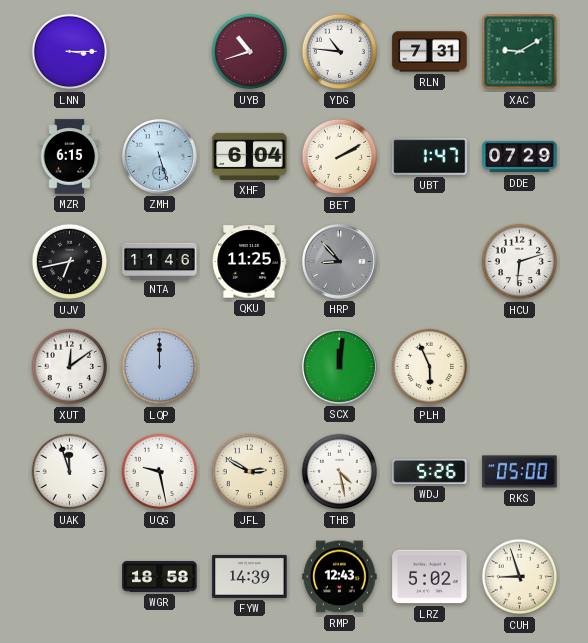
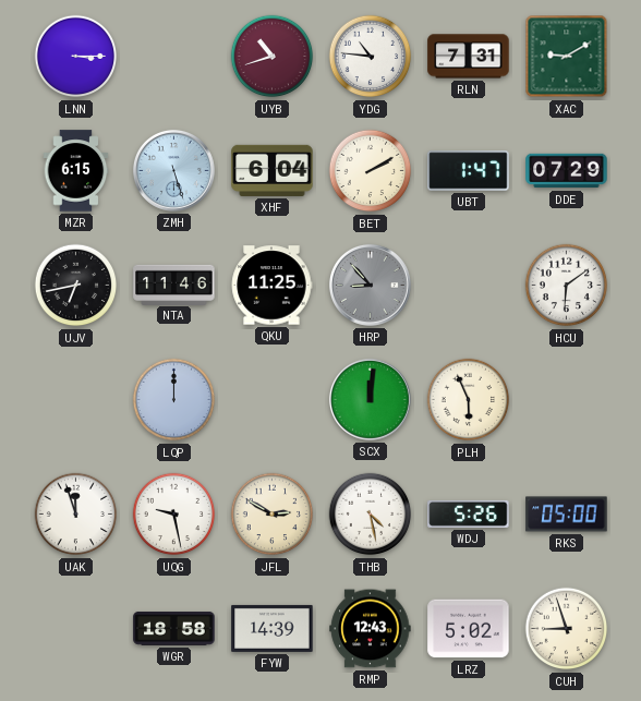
HCU: 6:12 -> 6:09
XUT: 12:09 -> none
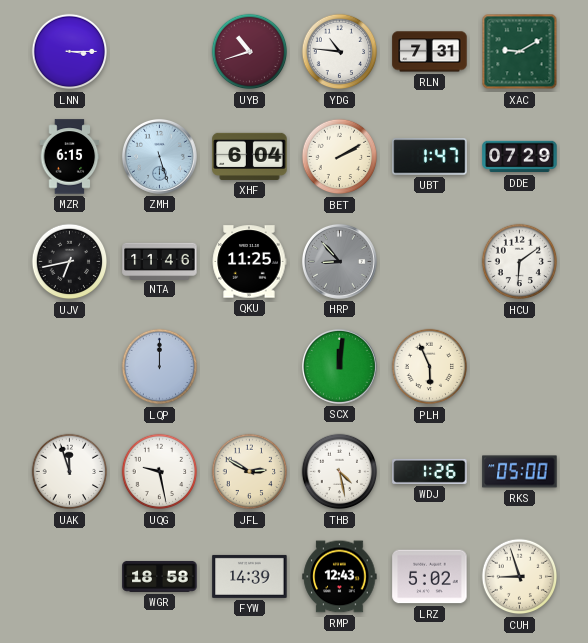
WDJ: 5:26 -> 1:26
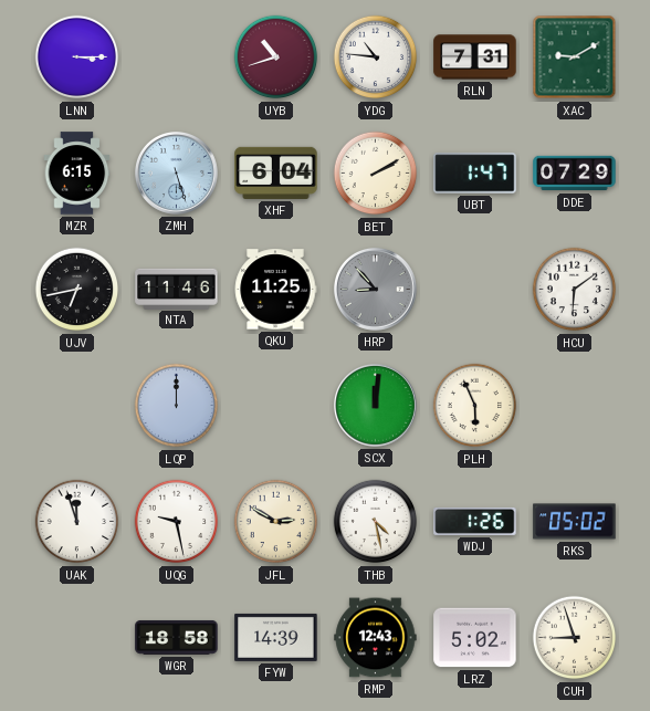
RKS: 05:00 -> 05:02
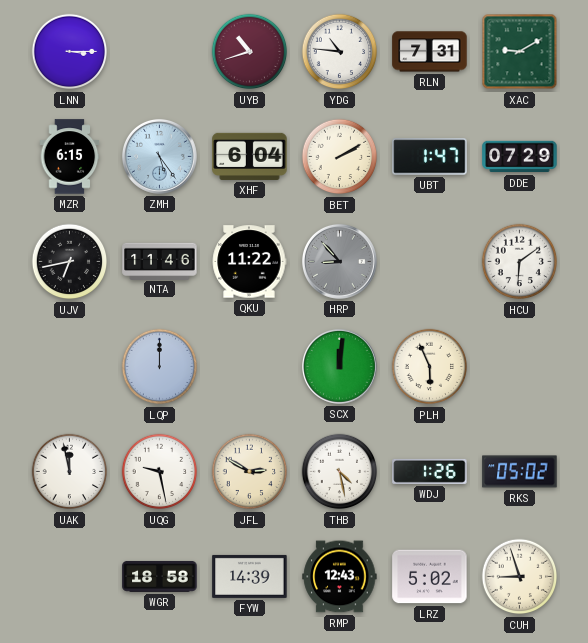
ZMH: 5:27 -> 5:24
QKU: 11:25 -> 11:22
UAK: 11:57 -> 11:58
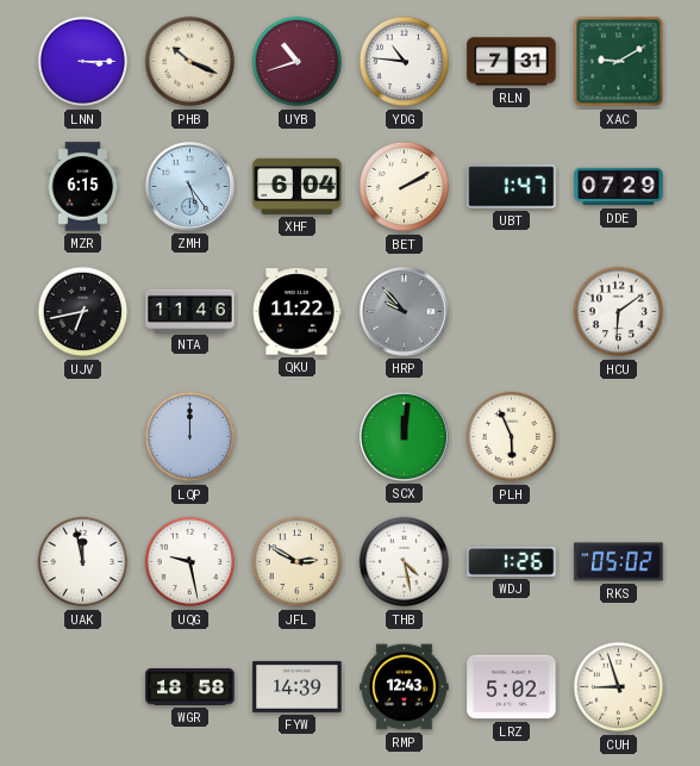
PHB: none -> 10:19
HRP: 8:53 -> 9:53
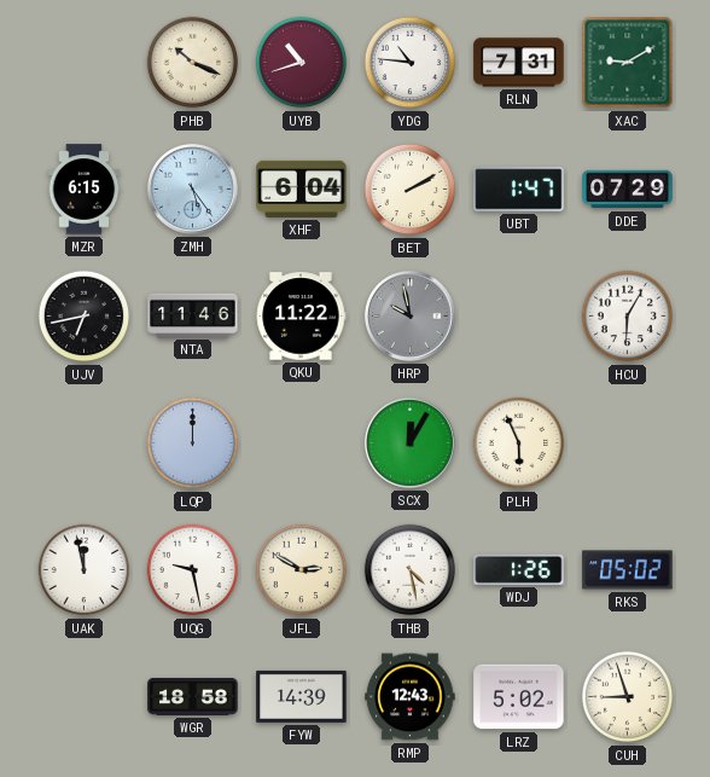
LNN: 3:15 -> none
HRP: 9:53 -> 9:58
HCU: 6:09 -> 6:05
SCX: 12:01 -> 12:05
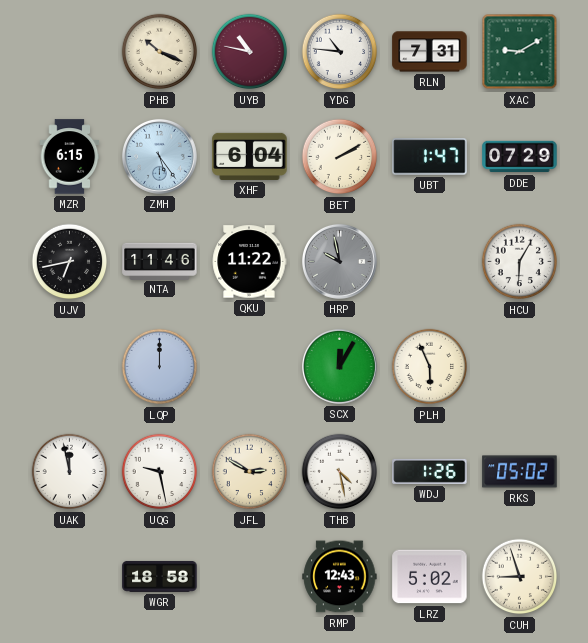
UYB: 10:42 -> 10:47
FYW: 14:39 -> none
